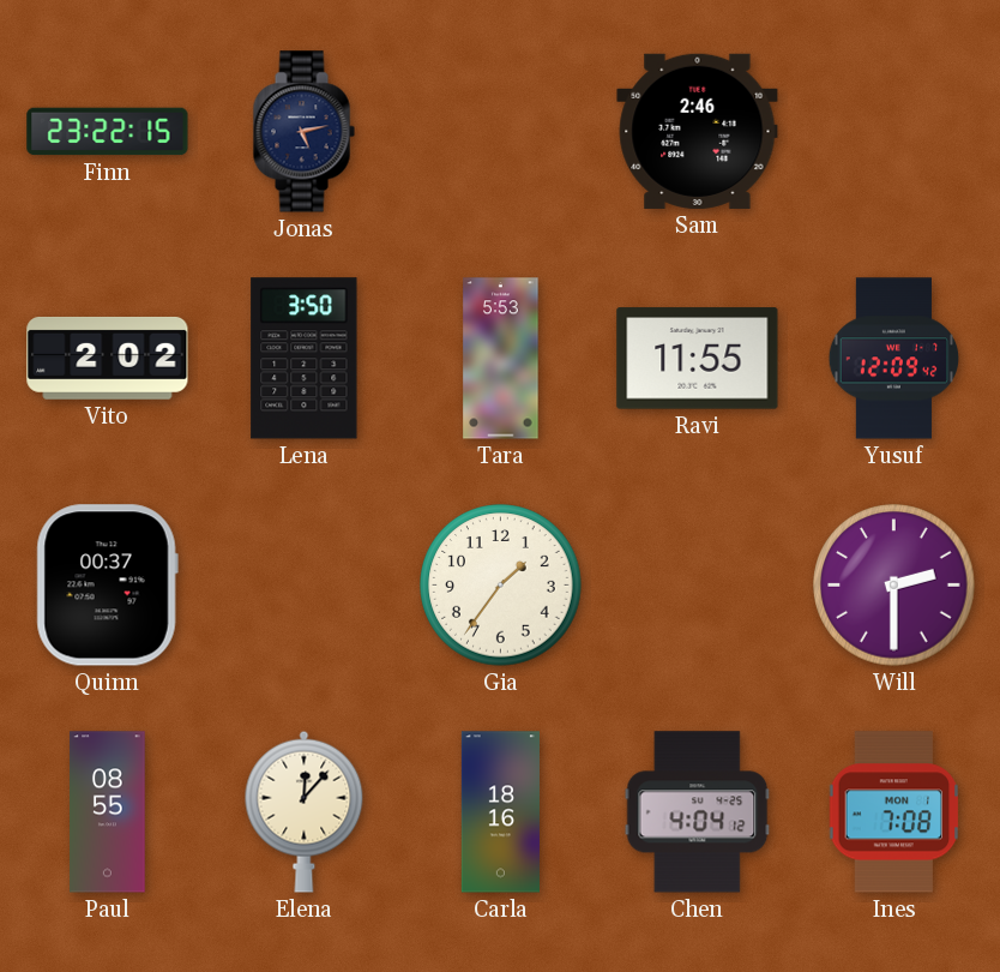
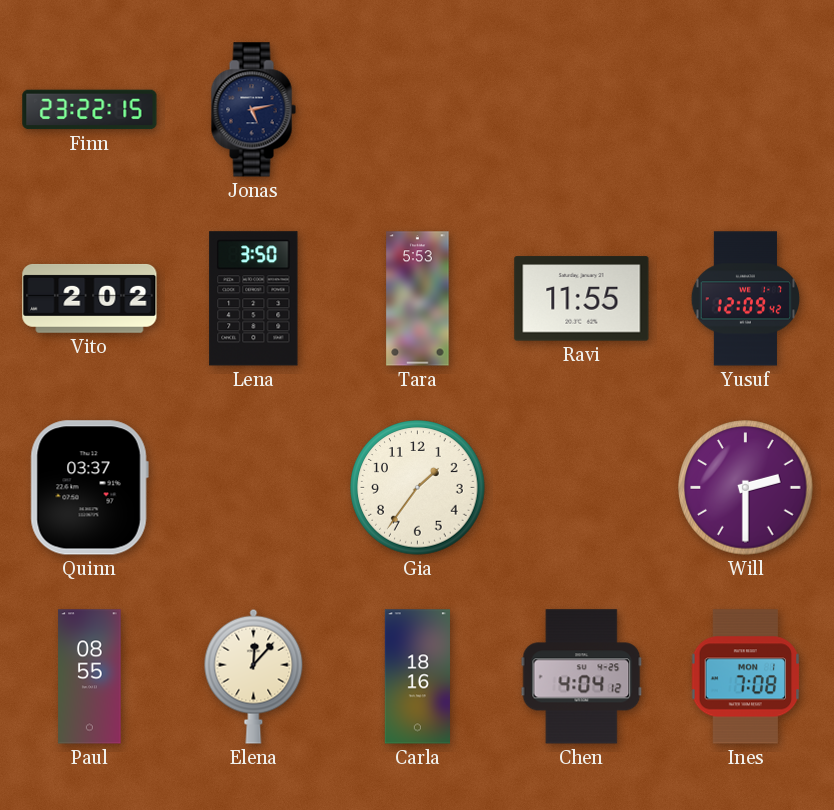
Sam: 2:46 -> none
Quinn: 00:37 -> 03:37
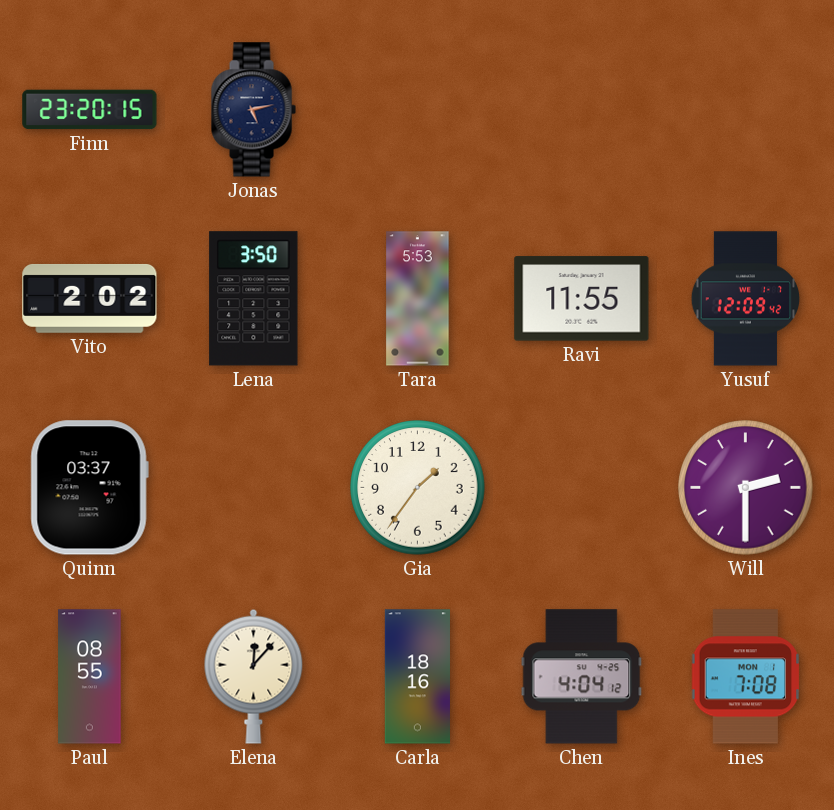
Finn: 23:22 -> 23:20
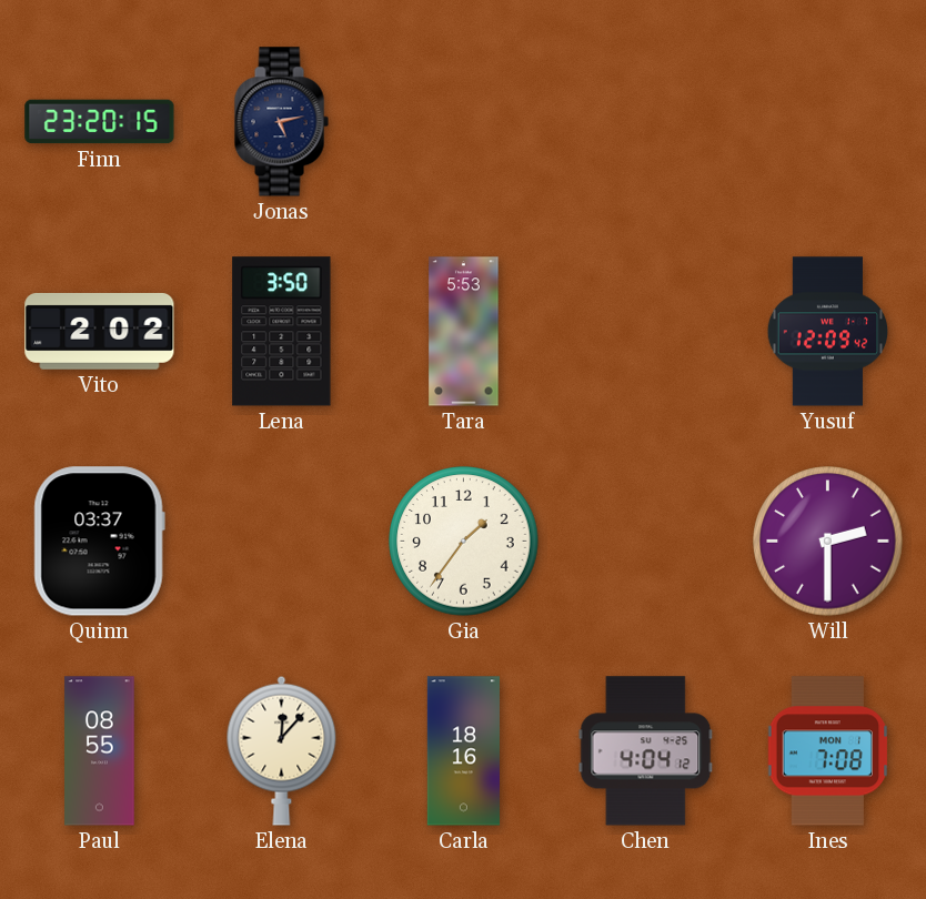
Ravi: 11:55 -> none
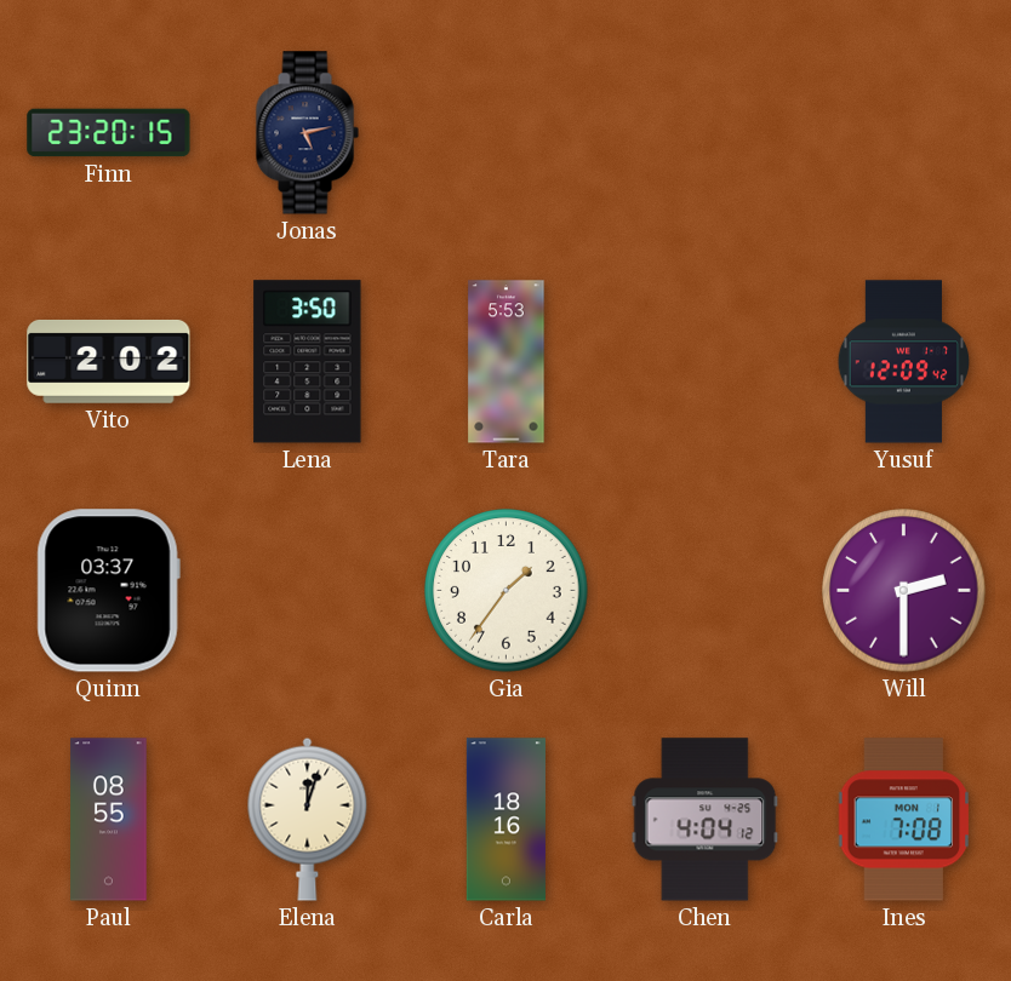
Elena: 12:07 -> 12:03
